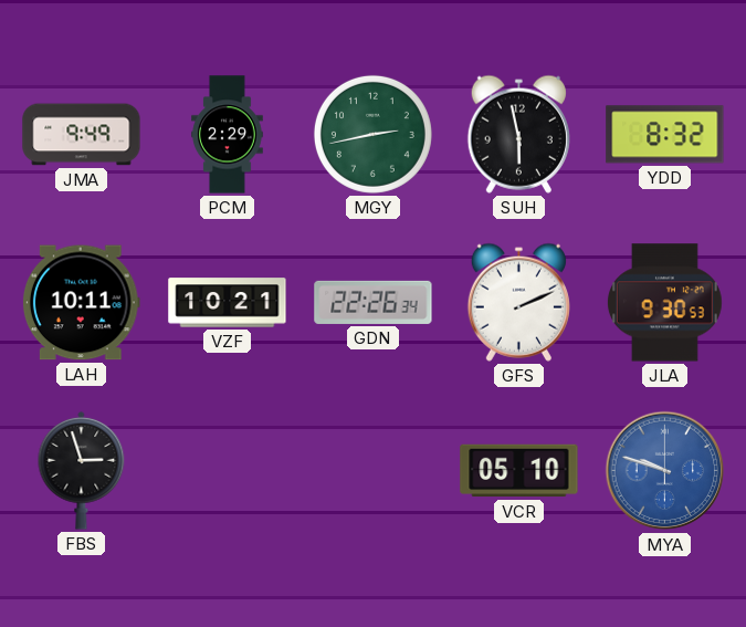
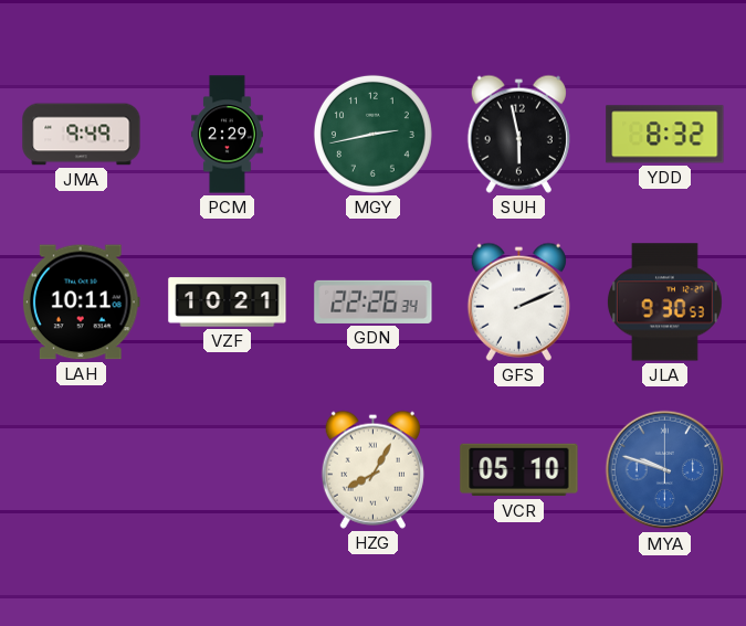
FBS: 2:57 -> none
HZG: none -> 8:05
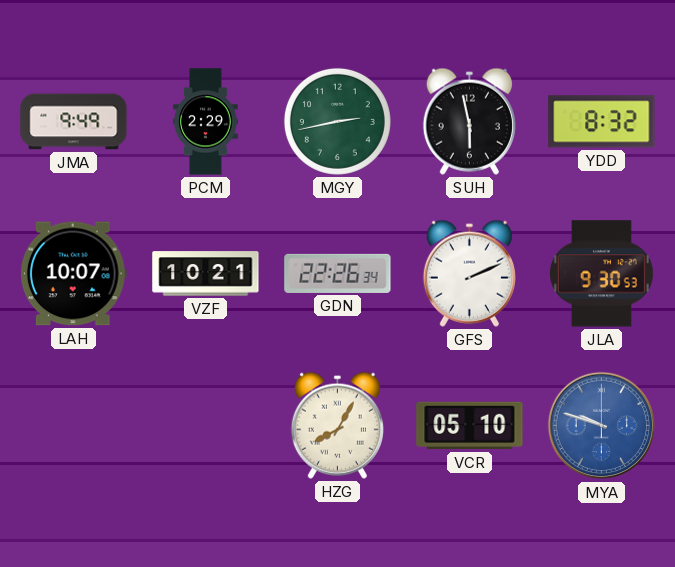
LAH: 10:11 -> 10:07
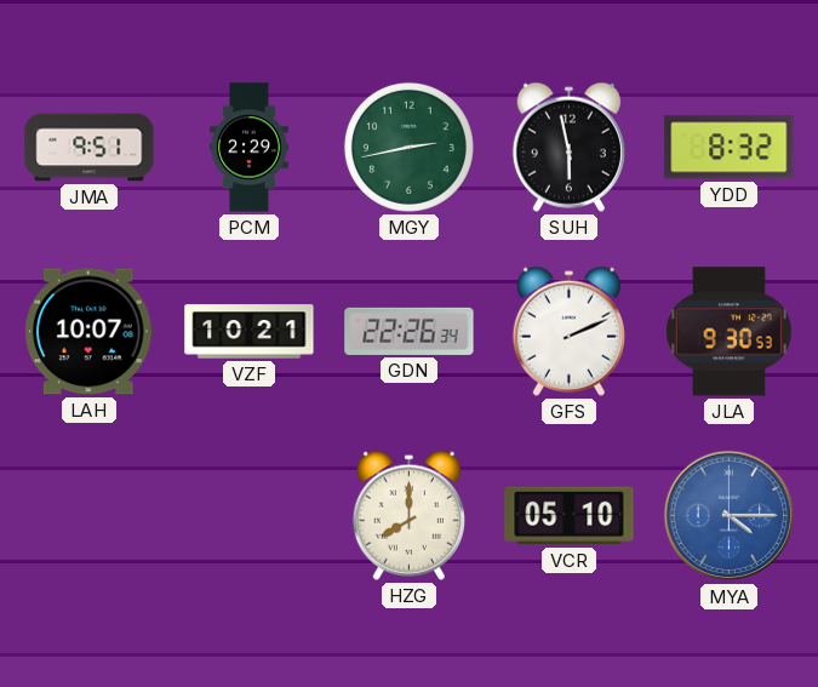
JMA: 9:49 -> 9:51
HZG: 8:05 -> 8:00
MYA: 9:48 -> 4:15
